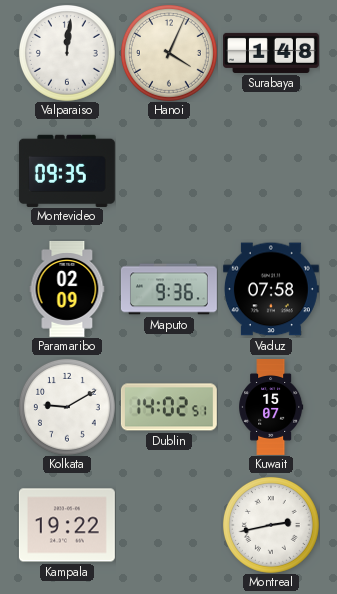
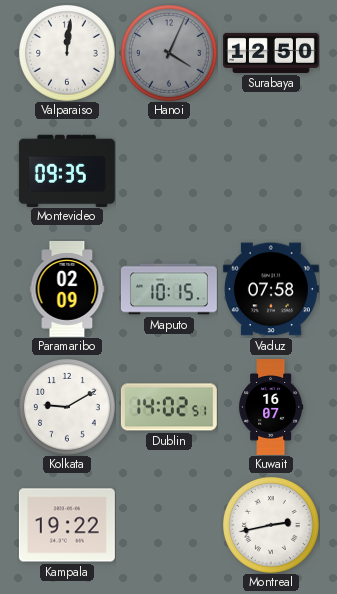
Hanoi dial: cream -> grey
Surabaya: 1:48 -> 12:50
Maputo: 9:36 -> 10:15
Kuwait: 15:07 -> 16:07
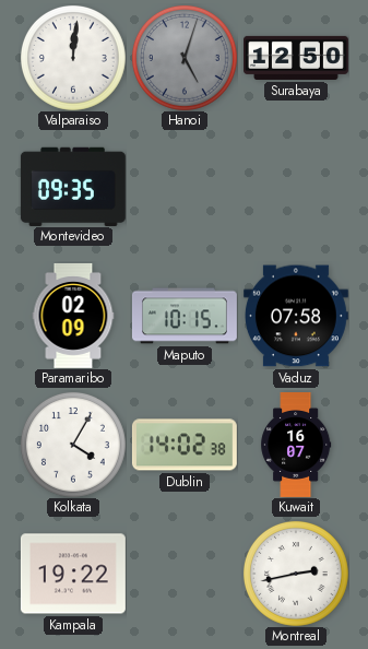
Hanoi: 4:04 -> 5:03
Kolkata: 9:10 -> 4:05
Dublin: 14:02:51 -> 14:02:38
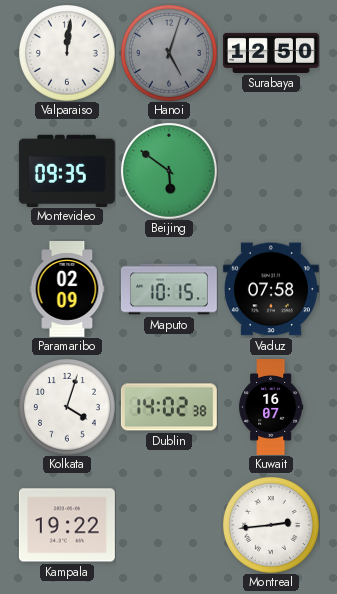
Beijing: none -> 5:51
Kolkata: 4:05 -> 4:03
Montreal: 2:43 -> 2:44
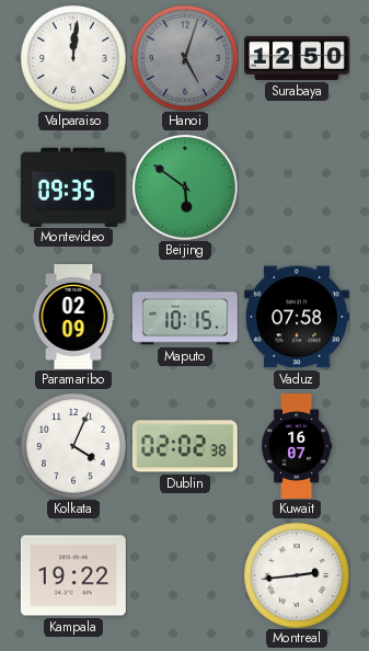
Kolkata: 4:03 -> 4:04
Dublin: 14:02 -> 02:02
